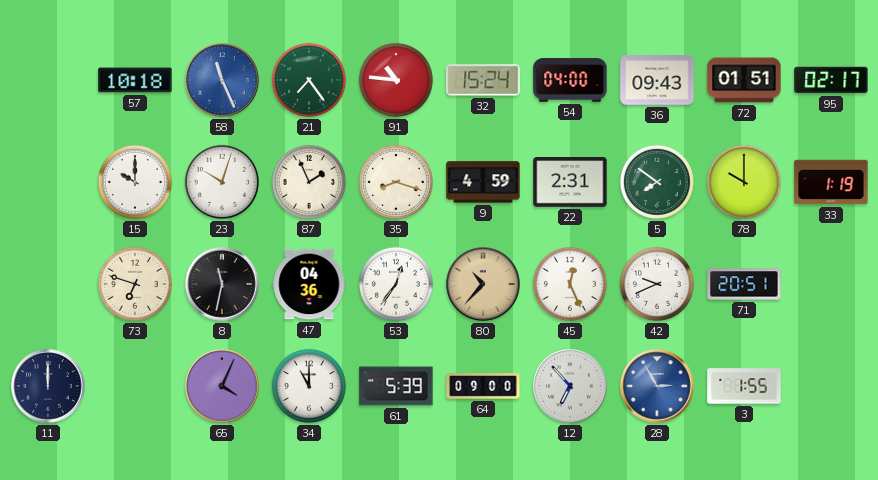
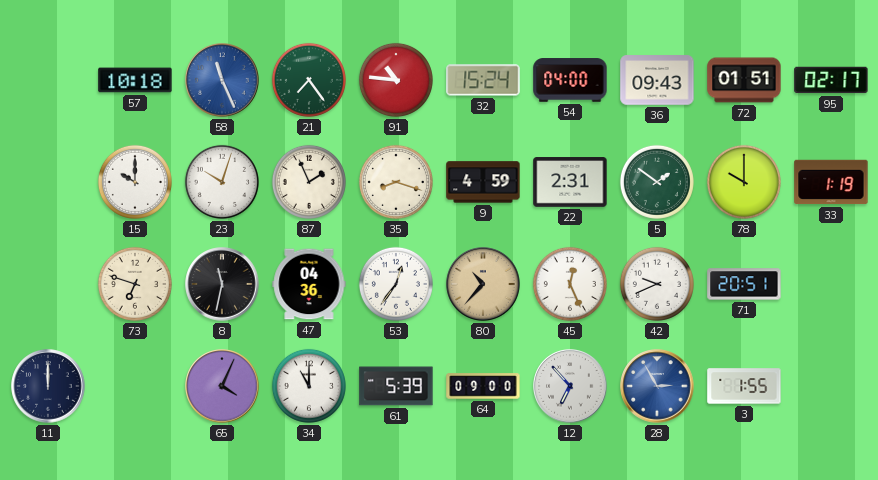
5: 7:51 -> 1:51
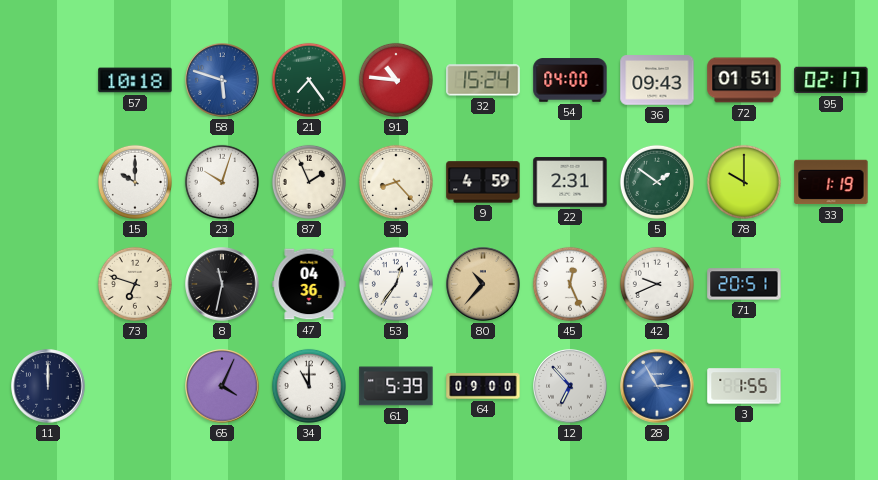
58: 11:26 -> 5:48
35: 8:18 -> 8:23
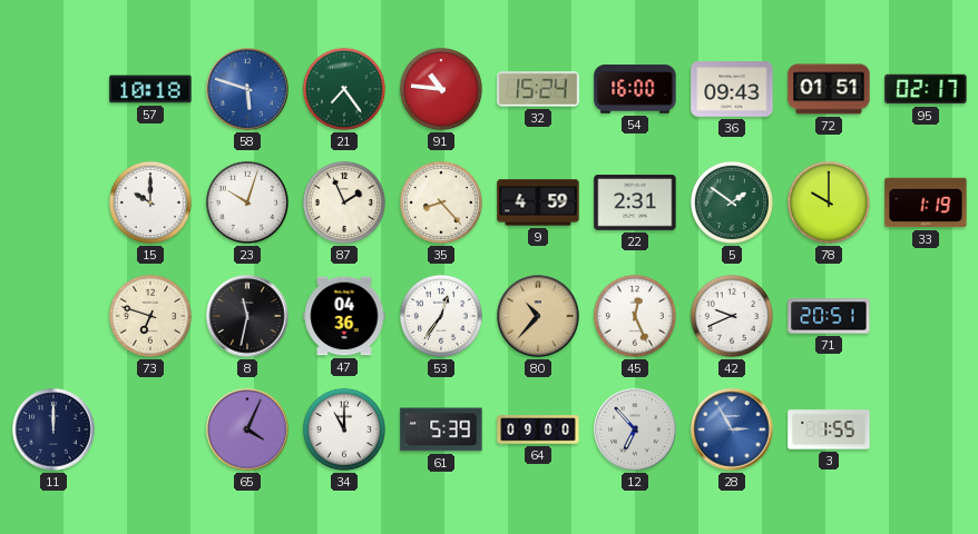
54: 04:00 -> 16:00
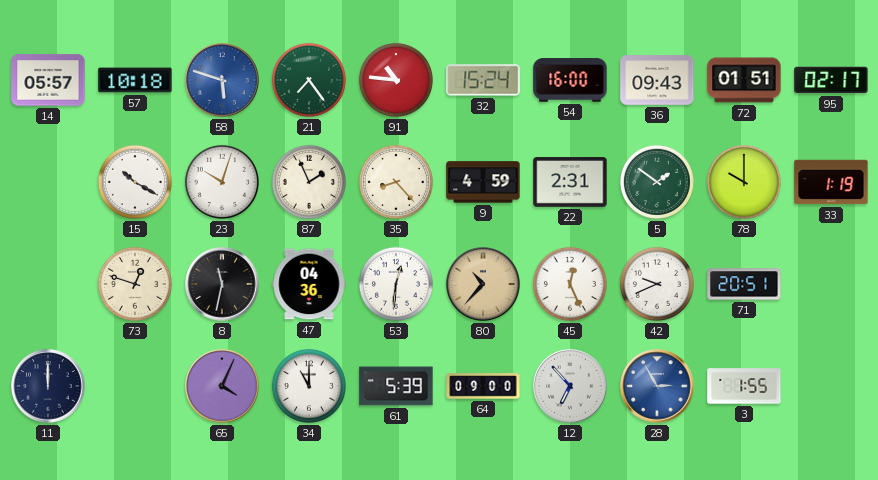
14: none -> 05:57
15: 10:00 -> 10:20
73: 6:48 -> 12:48
53: 12:36 -> 12:31
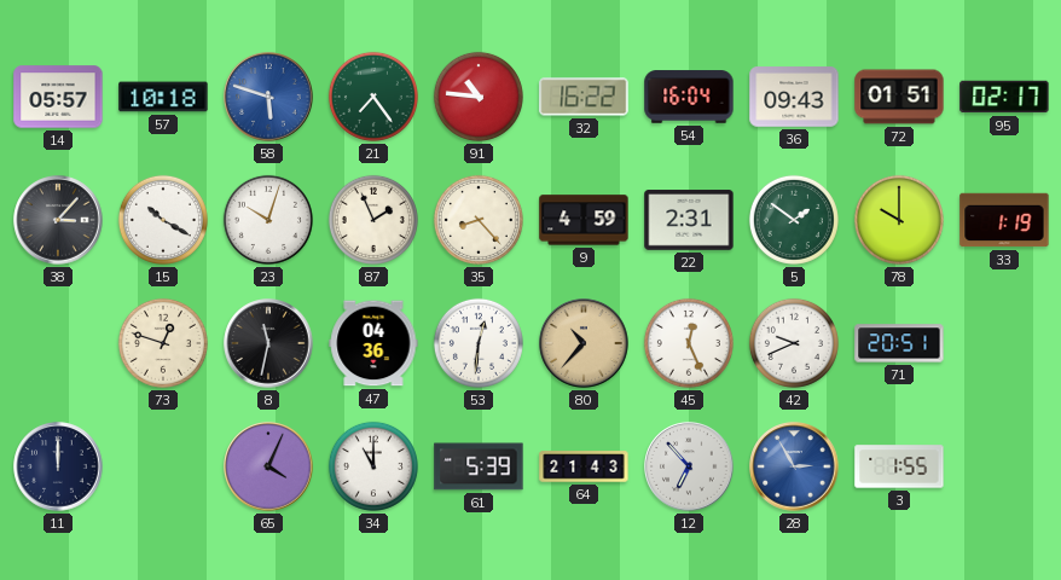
32: 15:24 -> 16:22
54: 16:00 -> 16:04
38: none -> 3:07
64: 09:00 -> 21:43
